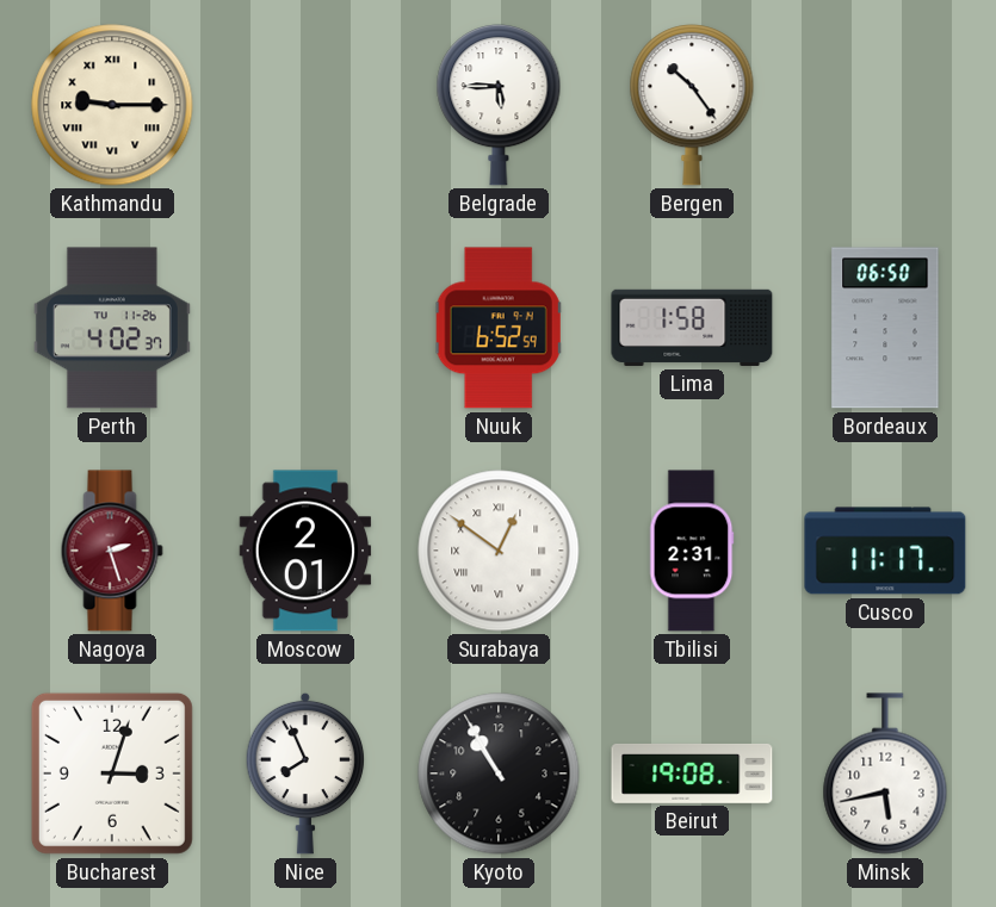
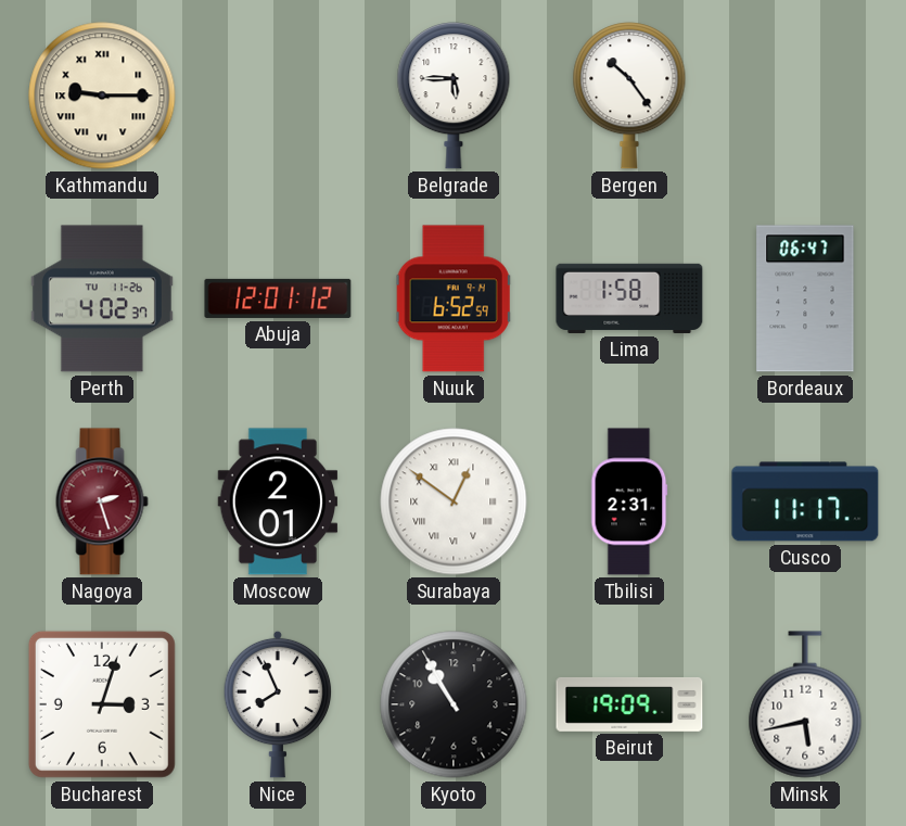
Abuja: none -> 12:01
Bordeaux: 06:50 -> 06:47
Beirut: 19:08 -> 19:09
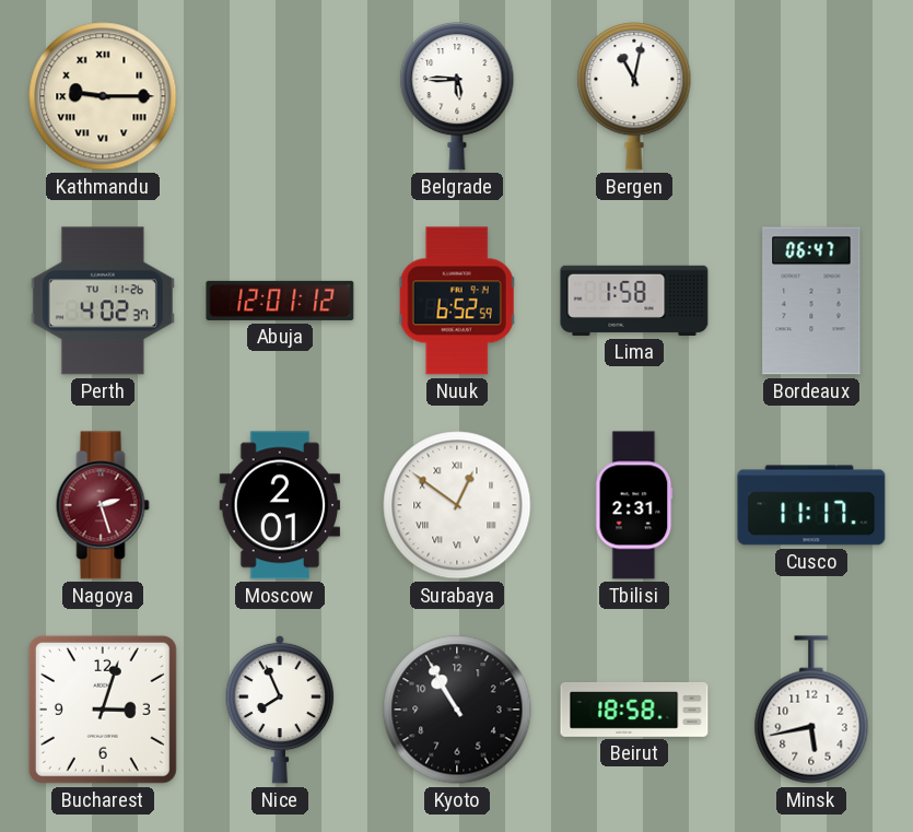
Bergen: 10:24 -> 11:02
Beirut: 19:09 -> 18:58
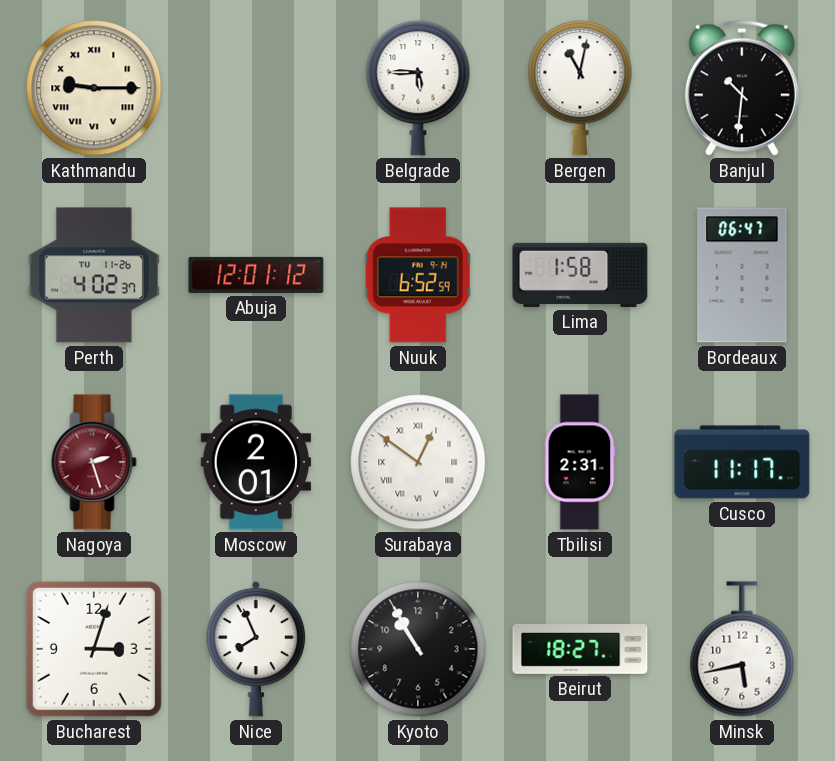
Banjul: none -> 10:31
Beirut: 18:58 -> 18:27
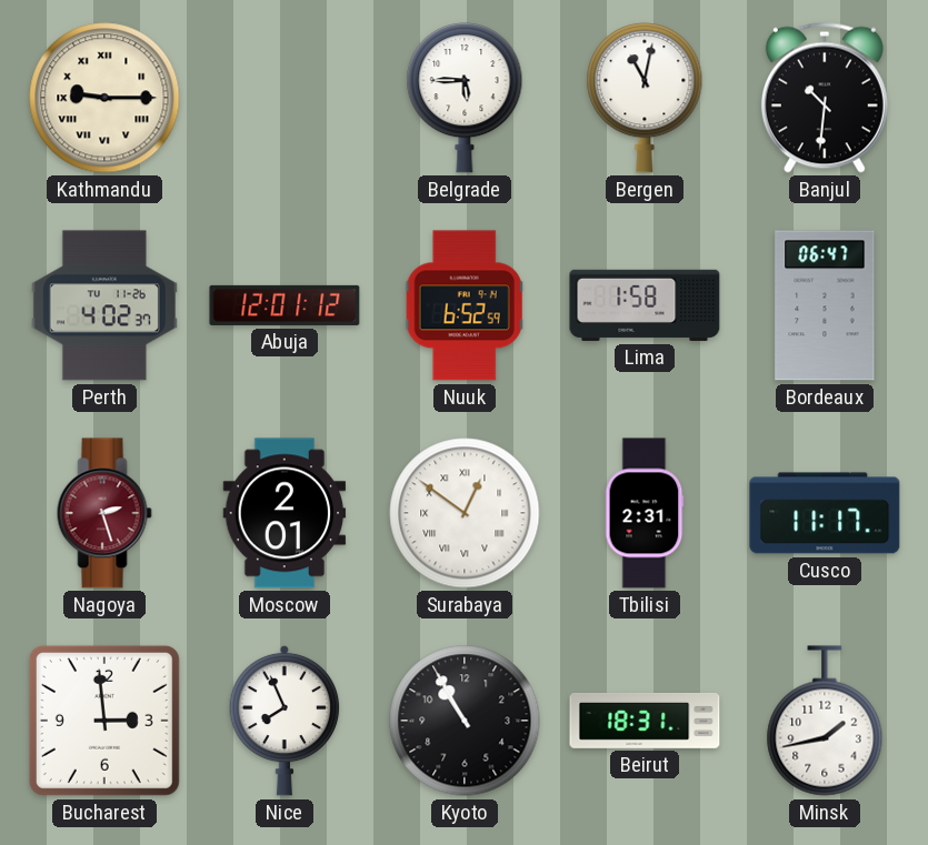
Bucharest: 3:03 -> 2:59
Beirut: 18:27 -> 18:31
Minsk: 5:43 -> 1:43
